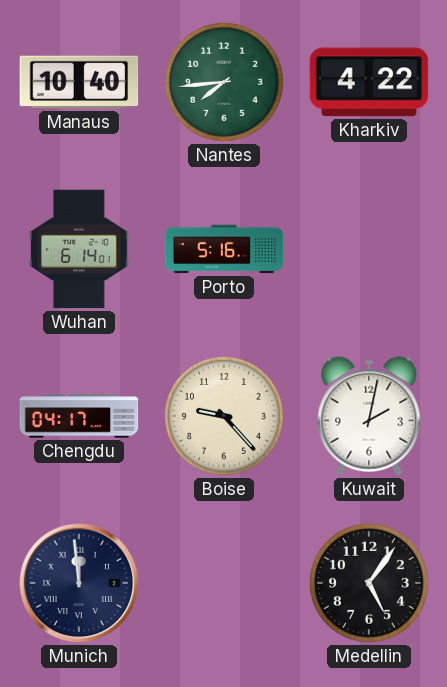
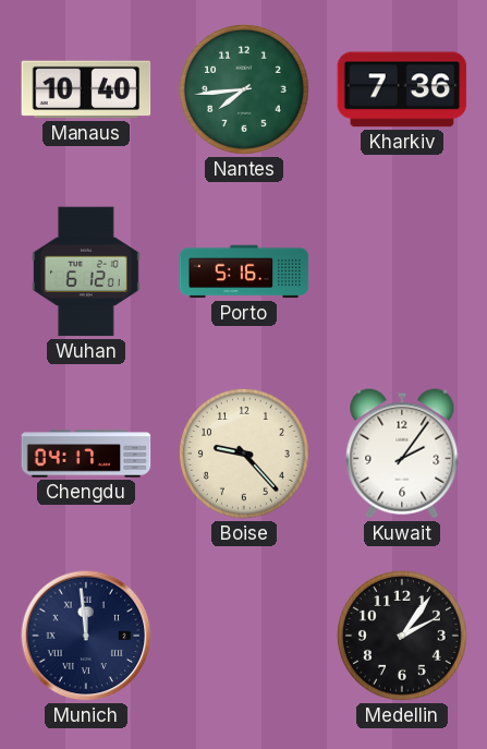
Kharkiv: 4:22 -> 7:36
Wuhan: 6:14 -> 6:12
Kuwait: 2:02 -> 2:06
Medellin: 5:06 -> 2:06
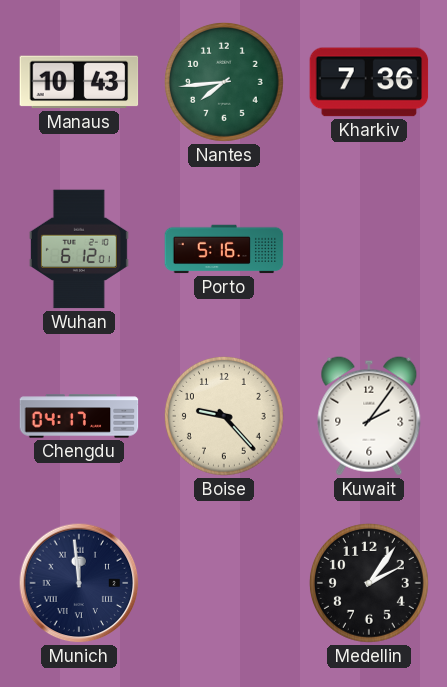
Manaus: 10:40 -> 10:43
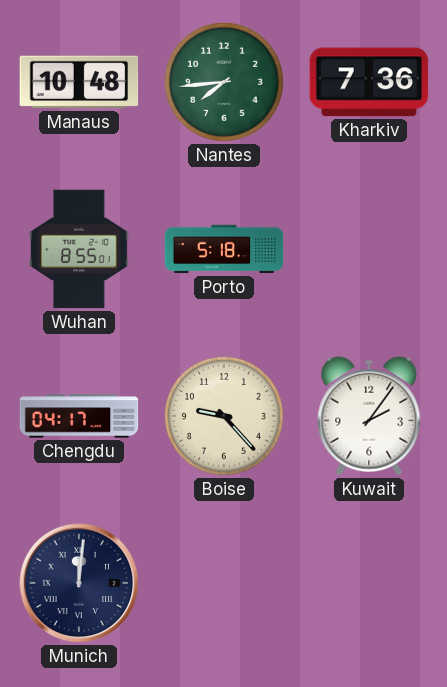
Manaus: 10:43 -> 10:48
Wuhan: 6:12 -> 8:55
Porto: 5:16 -> 5:18
Munich: 11:59 -> 12:01
Medellin: 2:06 -> none
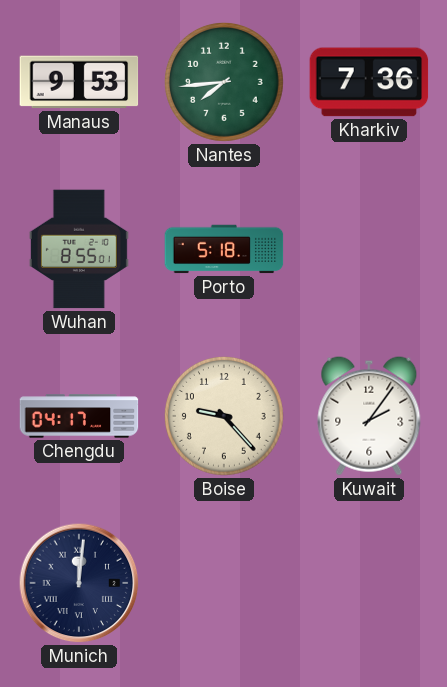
Manaus: 10:48 -> 9:53
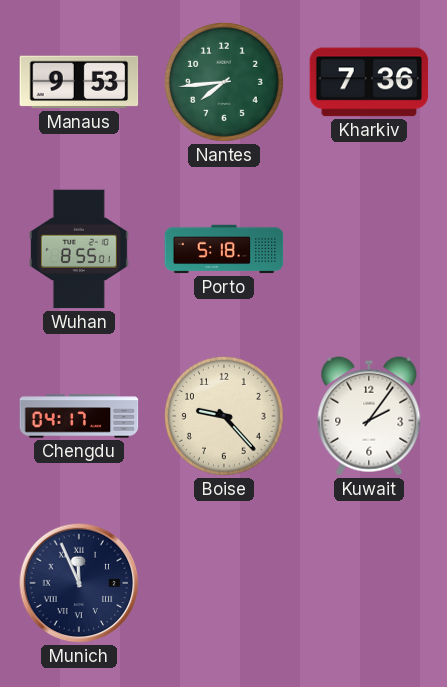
Munich: 12:01 -> 11:56
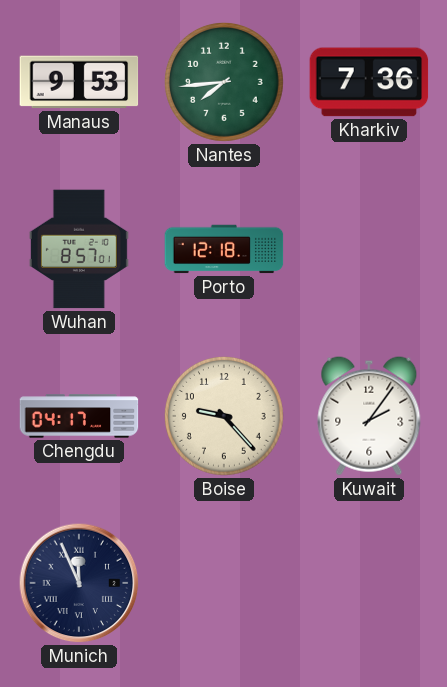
Wuhan: 8:55 -> 8:57
Porto: 5:18 -> 12:18
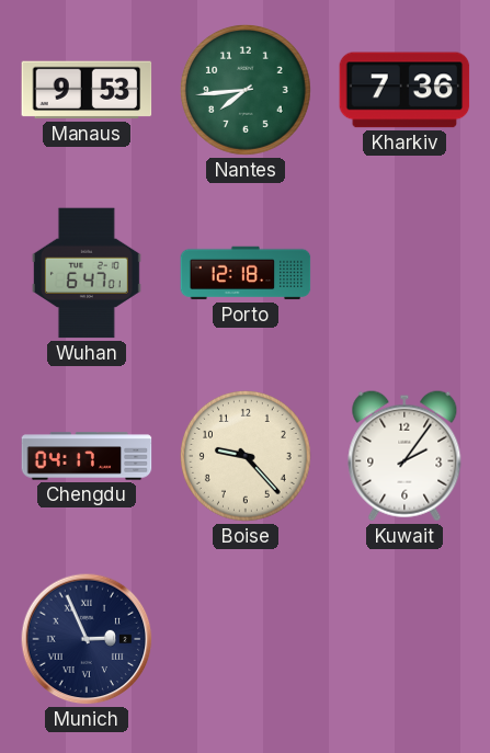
Wuhan: 8:57 -> 6:47
Munich: 11:56 -> 2:56
